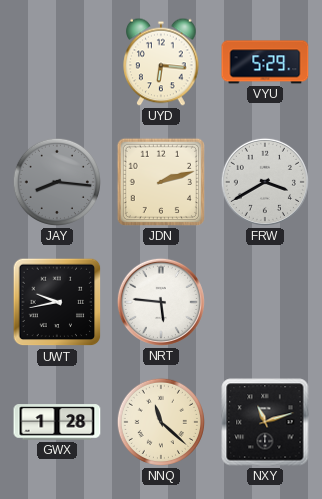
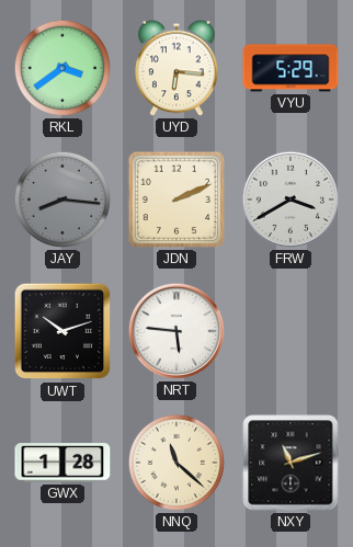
RKL: none -> 3:39
JDN: 2:12 -> 2:11
UWT: 9:43 -> 10:12
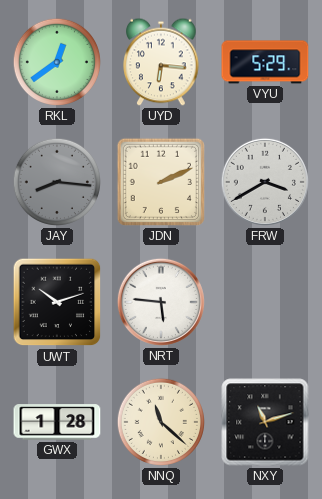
RKL: 3:39 -> 12:39
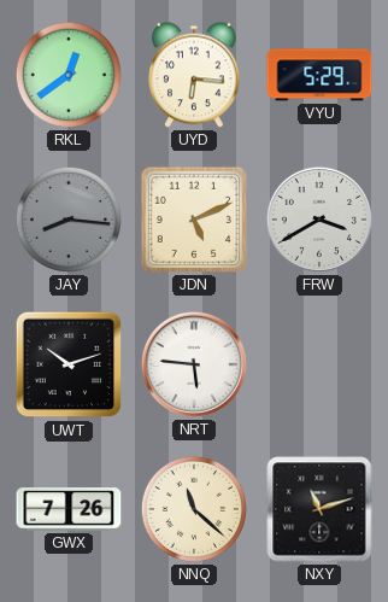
JDN: 2:11 -> 5:11
GWX: 1:28 -> 7:26
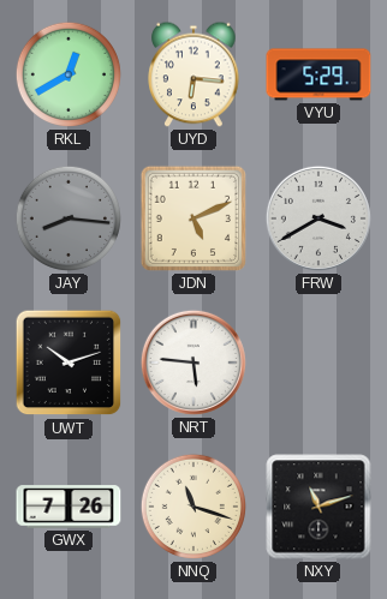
RKL: 12:39 -> 12:40
NNQ: 11:22 -> 11:18
